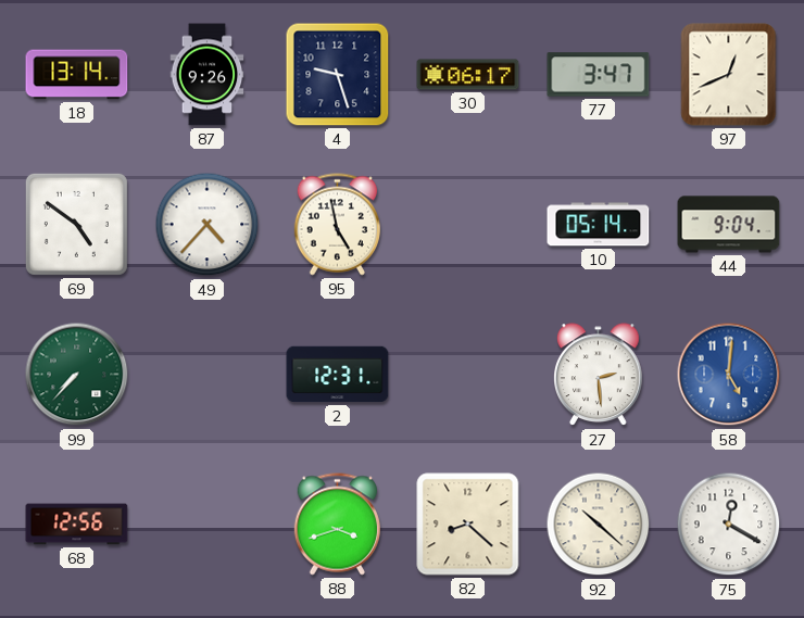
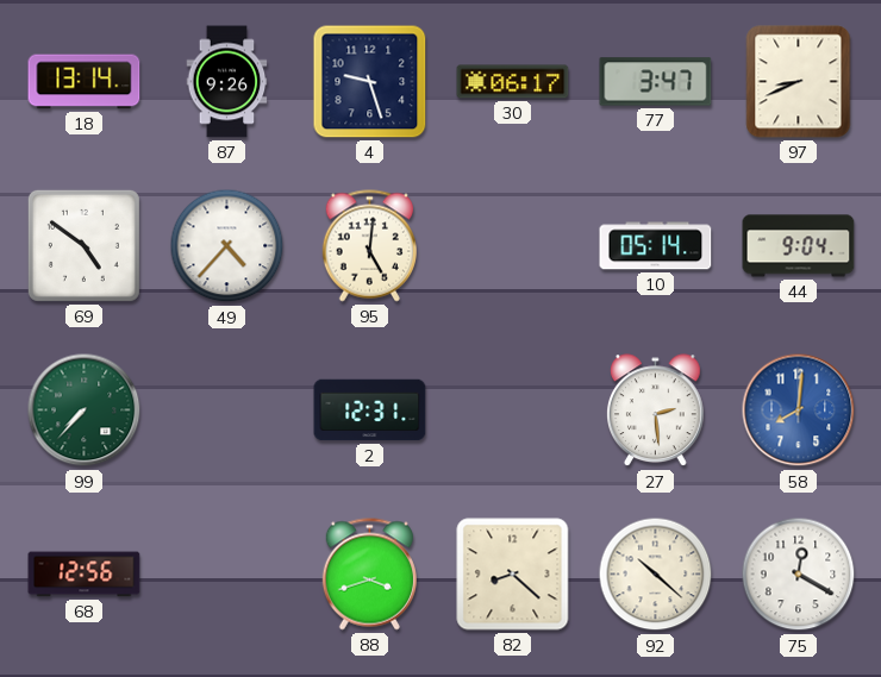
97: 12:41 -> 8:41
95: 4:58 -> 5:01
58: 5:01 -> 8:01
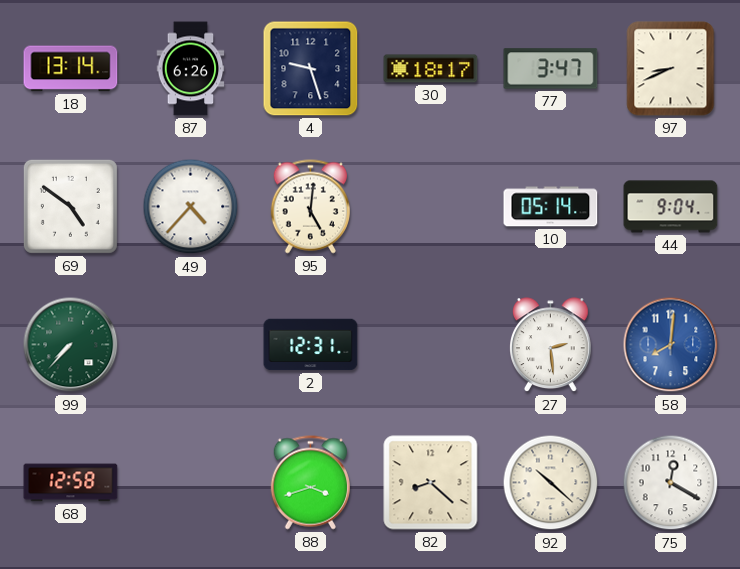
87: 9:26 -> 6:26
30: 06:17 -> 18:17
68: 12:56 -> 12:58
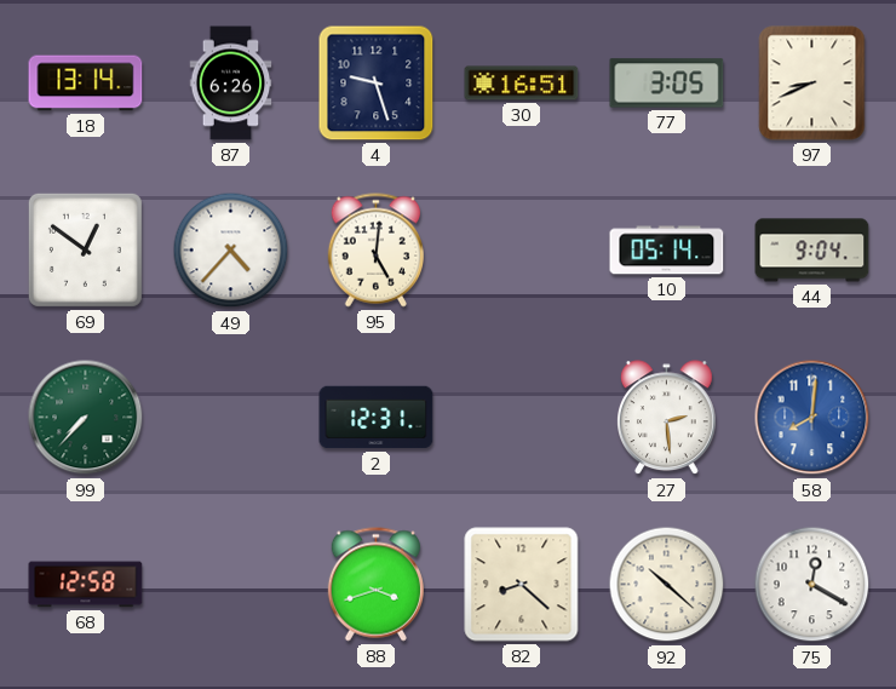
30: 18:17 -> 16:51
77: 3:47 -> 3:05
69: 4:51 -> 12:51
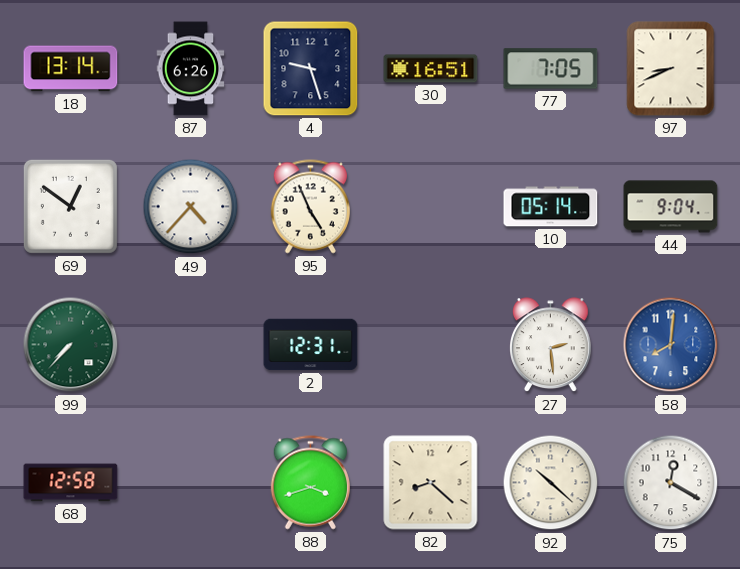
77: 3:05 -> 7:05
95: 5:01 -> 4:56
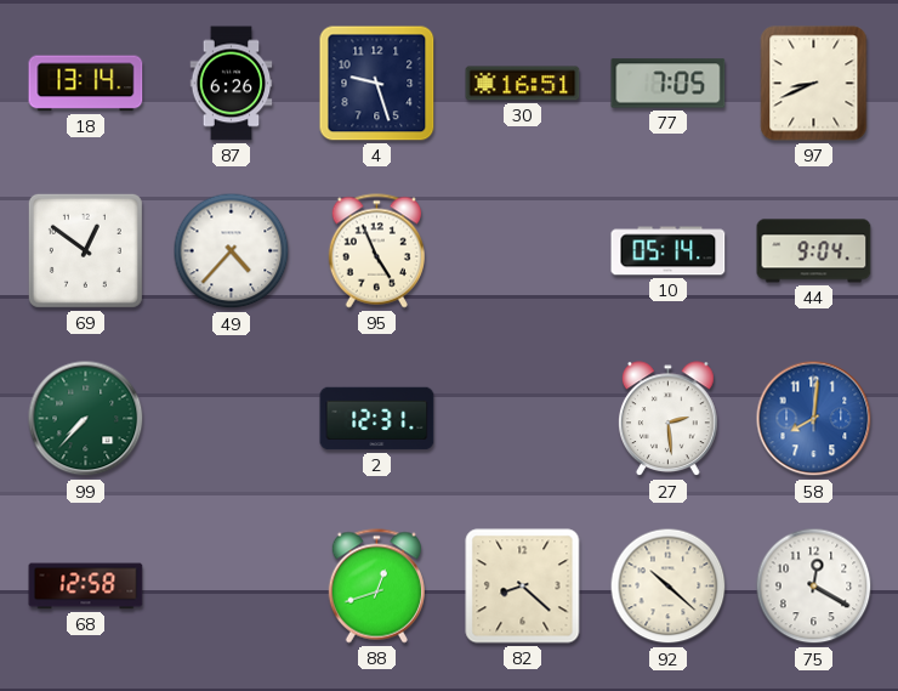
88: 3:42 -> 12:42
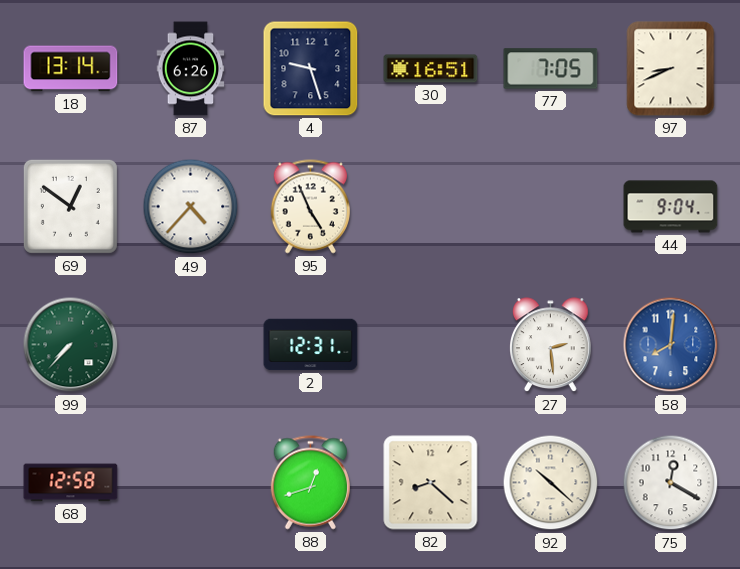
10: 05:14 -> none
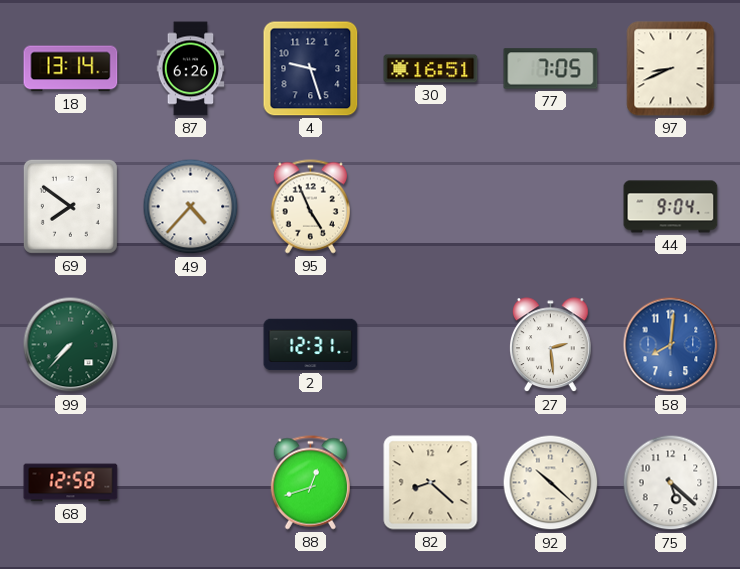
69: 12:51 -> 7:51
75: 12:20 -> 5:22
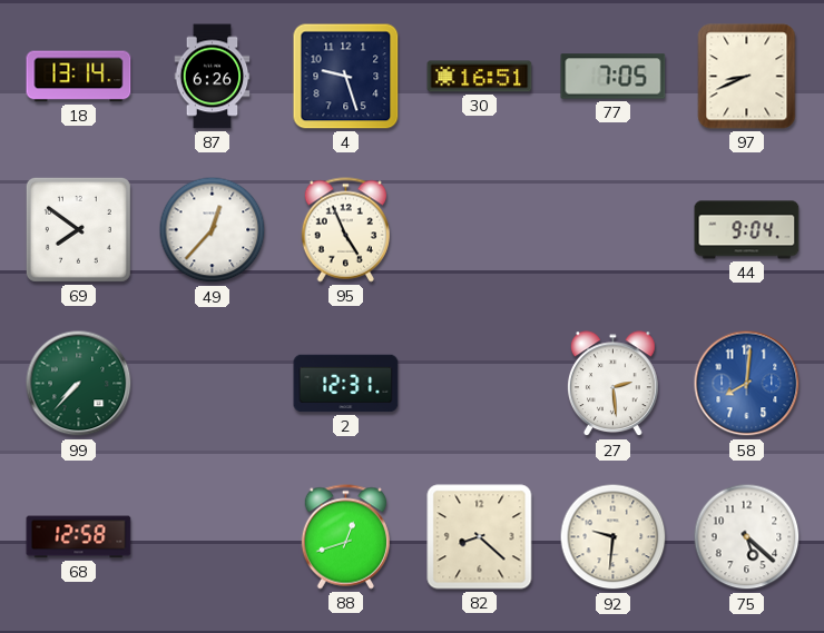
49: 4:37 -> 12:37
92: 10:22 -> 9:31
